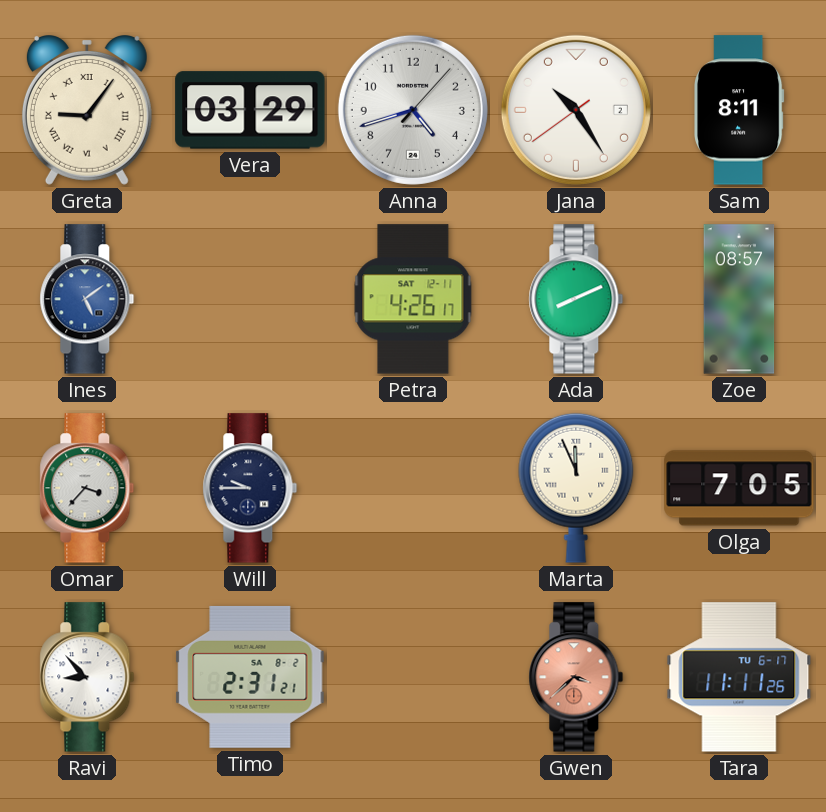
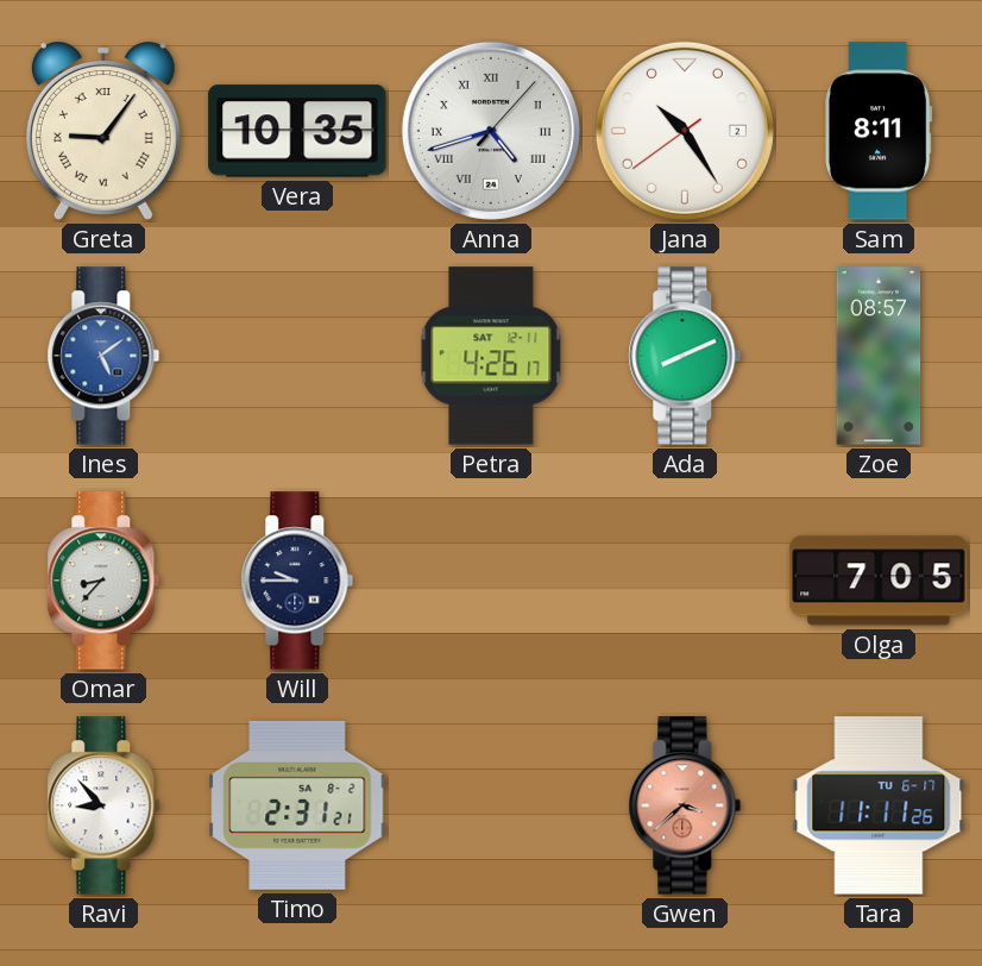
Vera: 03:29 -> 10:35
Anna numerals: Arabic -> Roman
Omar: 3:37 -> 8:37
Marta: 11:56 -> none
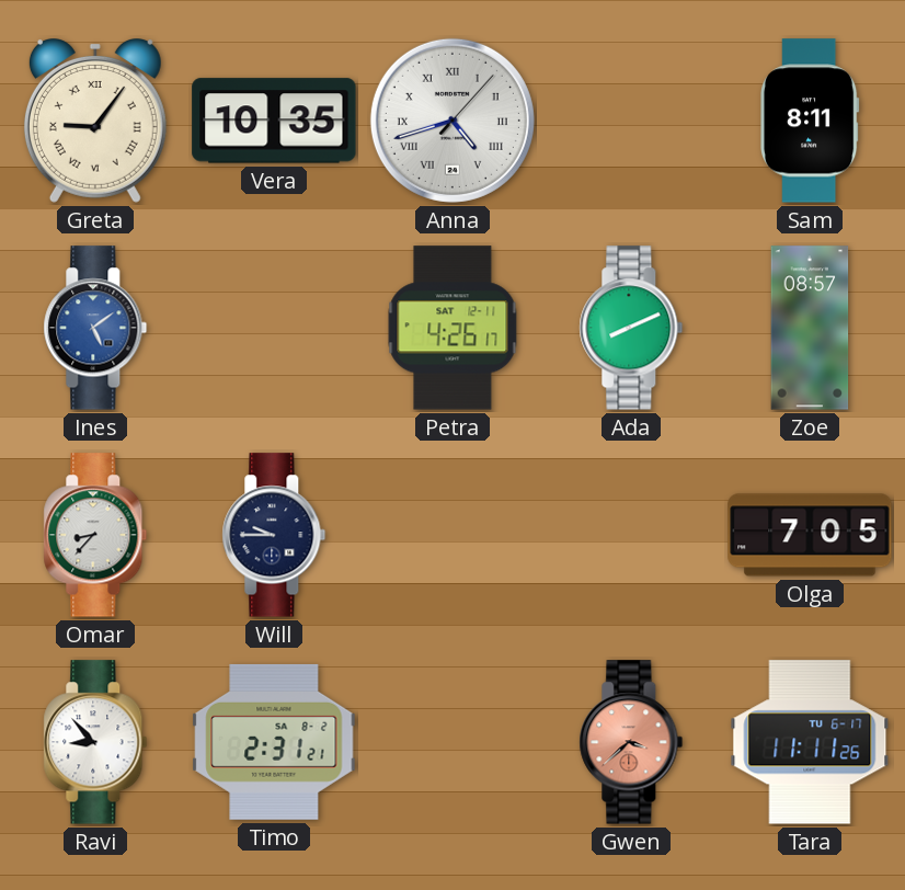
Jana: 10:24 -> none
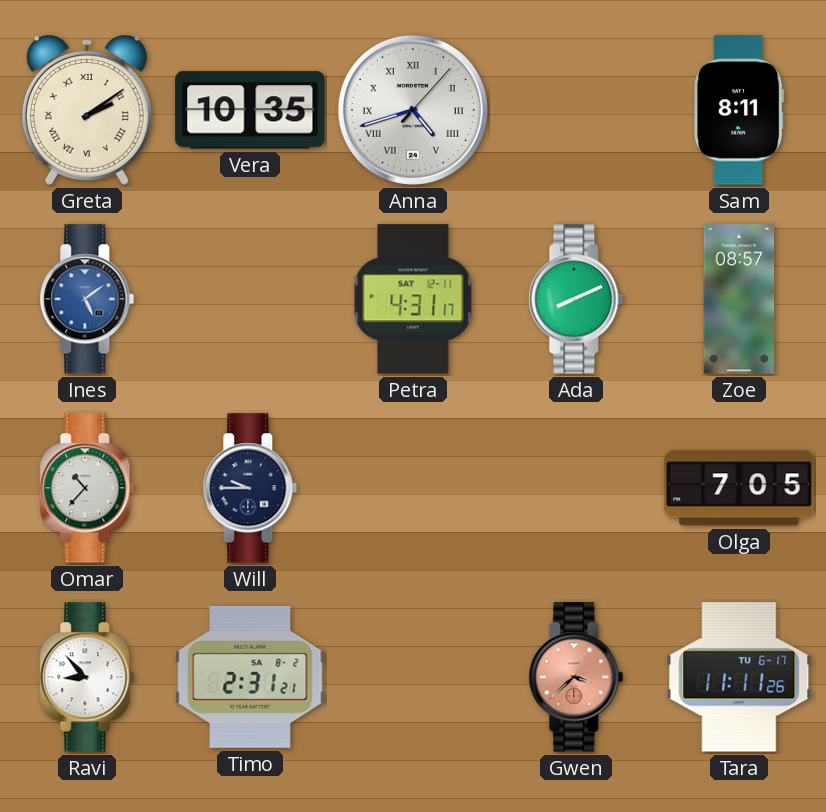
Greta: 9:06 -> 2:09
Petra: 4:26 -> 4:31
Omar: 8:37 -> 10:37
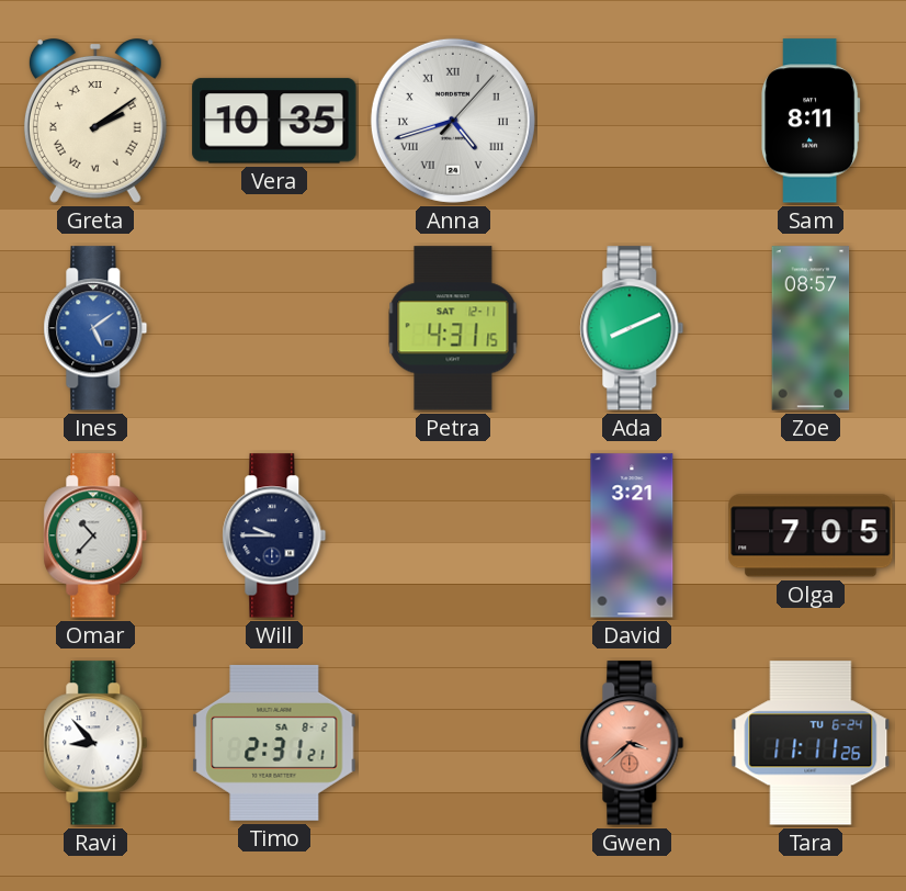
Petra: 4:31:17 -> 4:31:15
David: none -> 3:21
Tara date: TU 6-17 -> TU 6-24
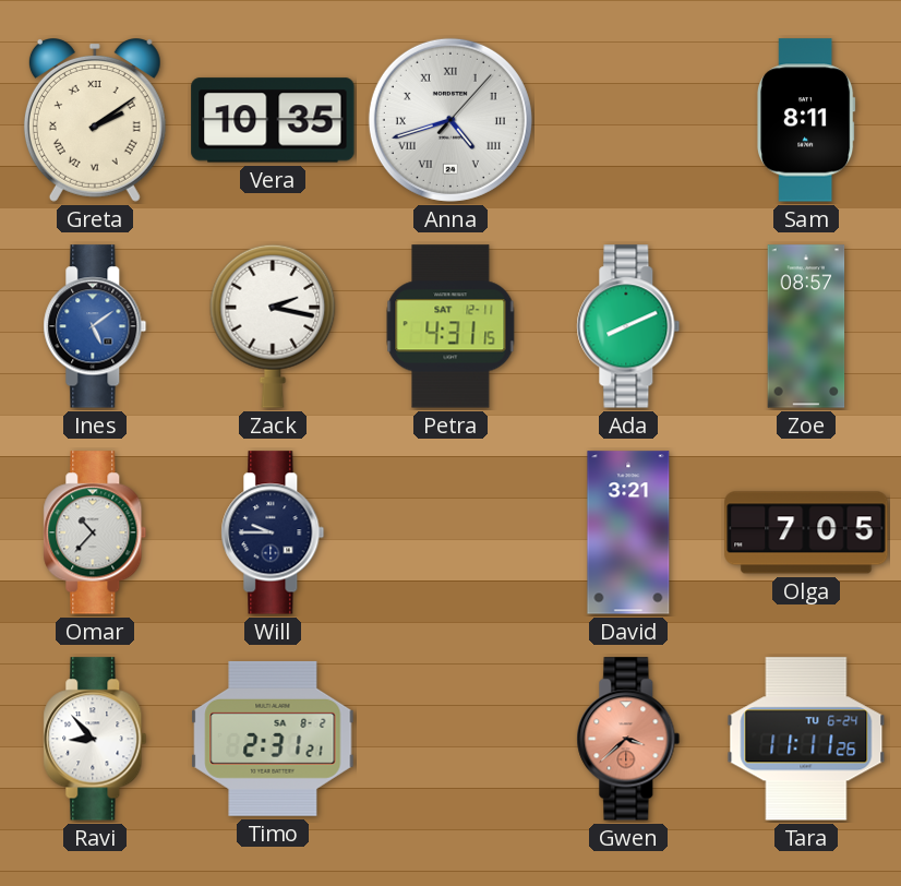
Zack: none -> 2:17
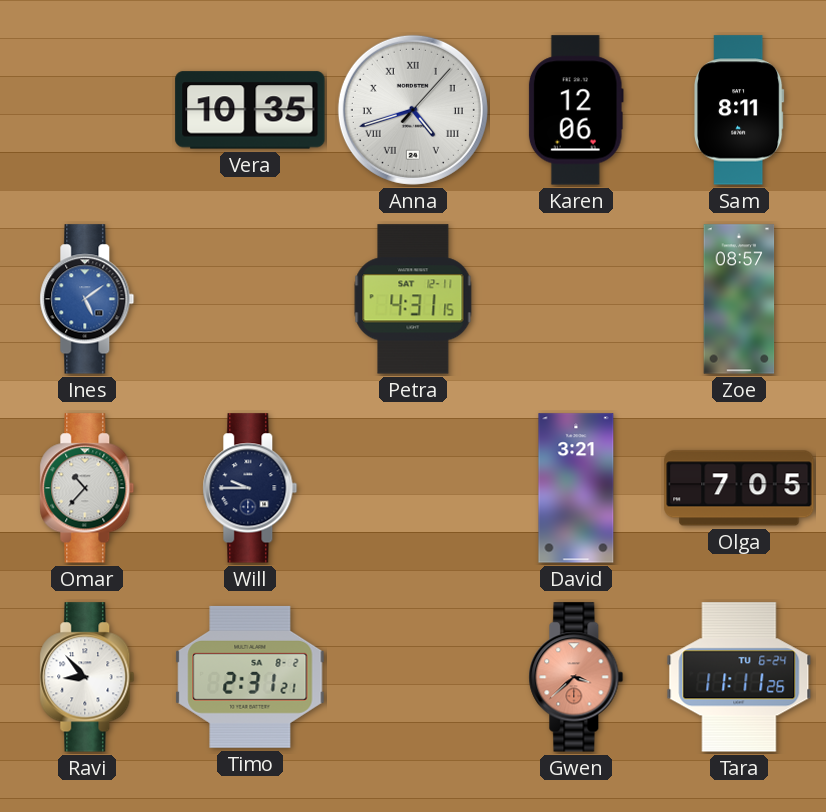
Greta: 2:09 -> none
Karen: none -> 12:06
Zack: 2:17 -> none
Ada: 8:11 -> none
